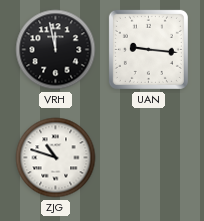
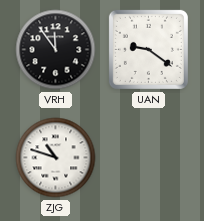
VRH: 11:58 -> 11:54
UAN: 9:16 -> 9:21
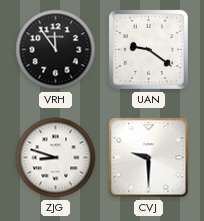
ZJG: 10:48 -> 8:48
CVJ: none -> 9:30
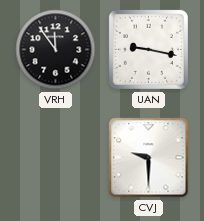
UAN: 9:21 -> 9:17
ZJG: 8:48 -> none
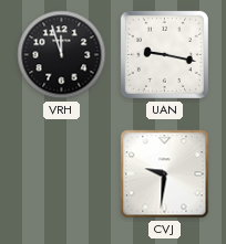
VRH: 11:54 -> 11:57
CVJ: 9:30 -> 9:31
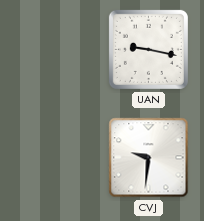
VRH: 11:57 -> none
